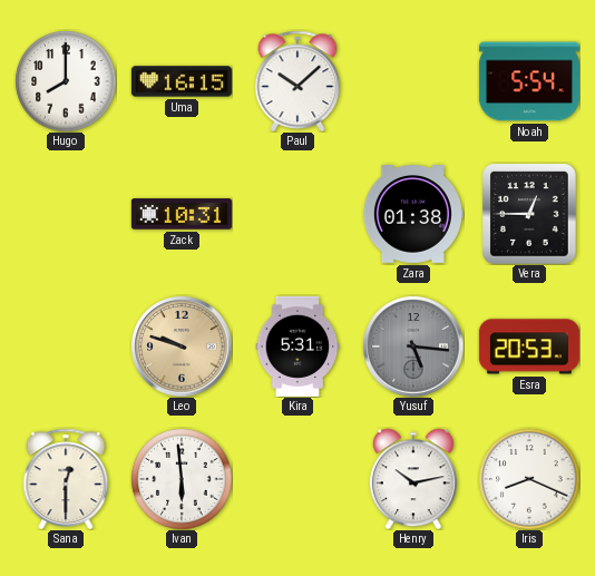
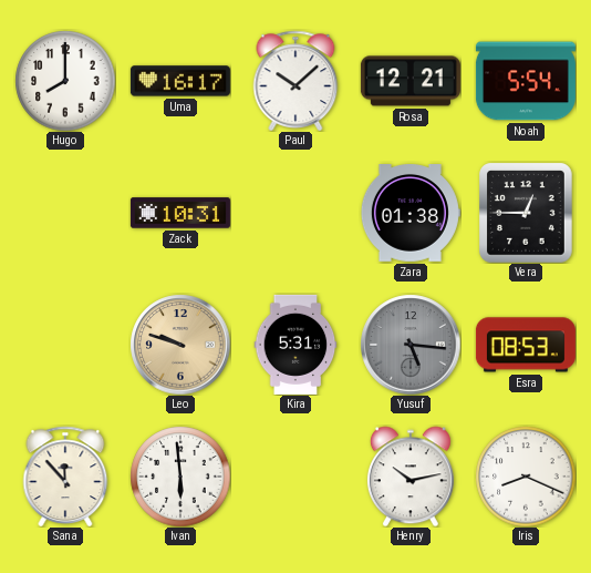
Uma: 16:15 -> 16:17
Rosa: none -> 12:21
Esra: 20:53 -> 08:53
Sana: 12:30 -> 11:53
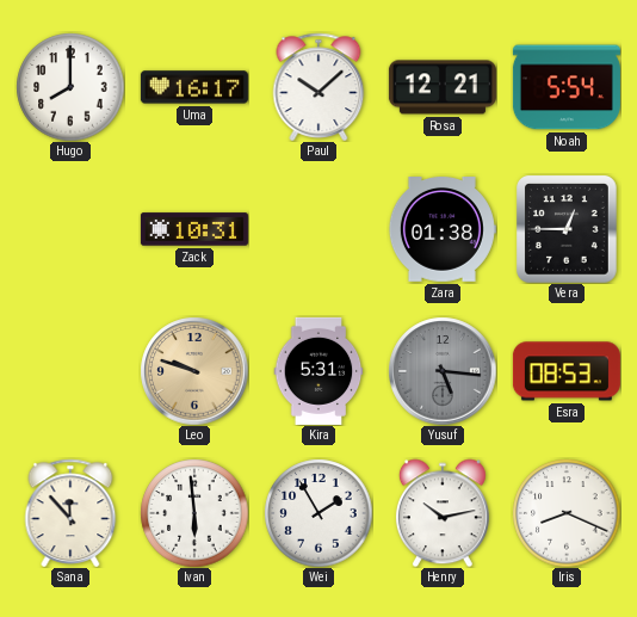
Wei: none -> 1:55
